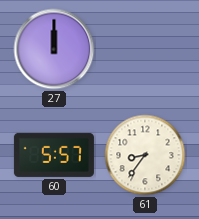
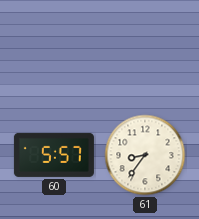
27: 12:00 -> none
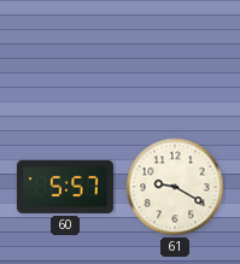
61: 8:36 -> 9:20
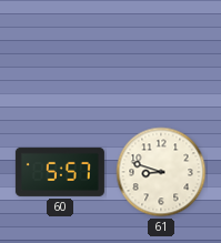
61: 9:20 -> 8:48
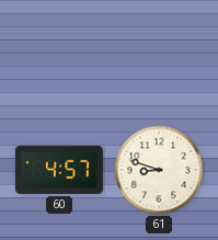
60: 5:57 -> 4:57
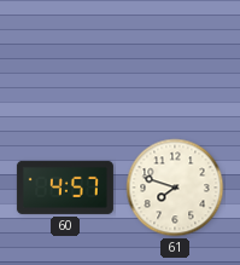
61: 8:48 -> 7:48
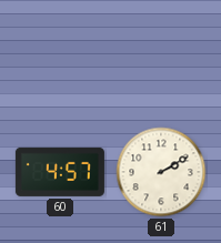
61: 7:48 -> 2:10
